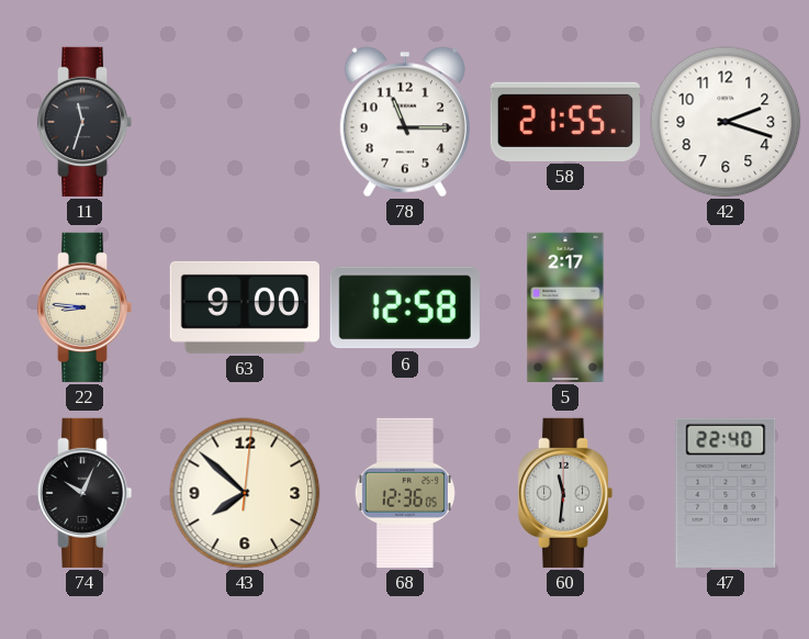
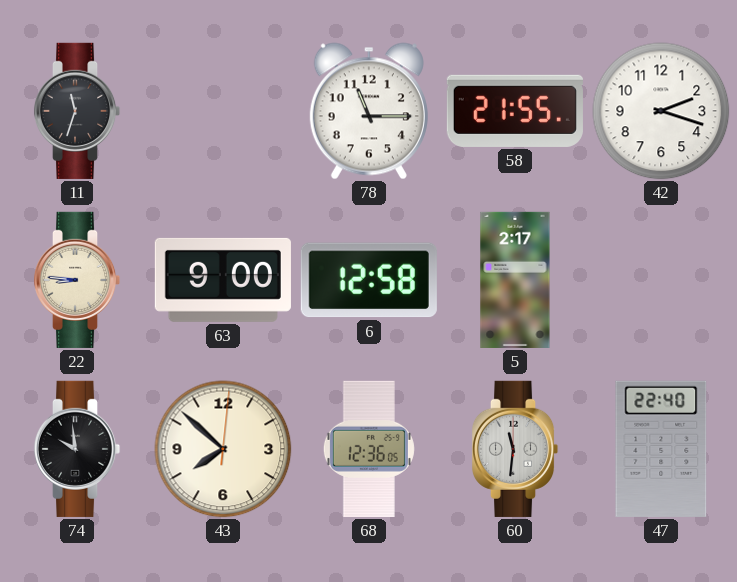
74: 10:04 -> 9:59
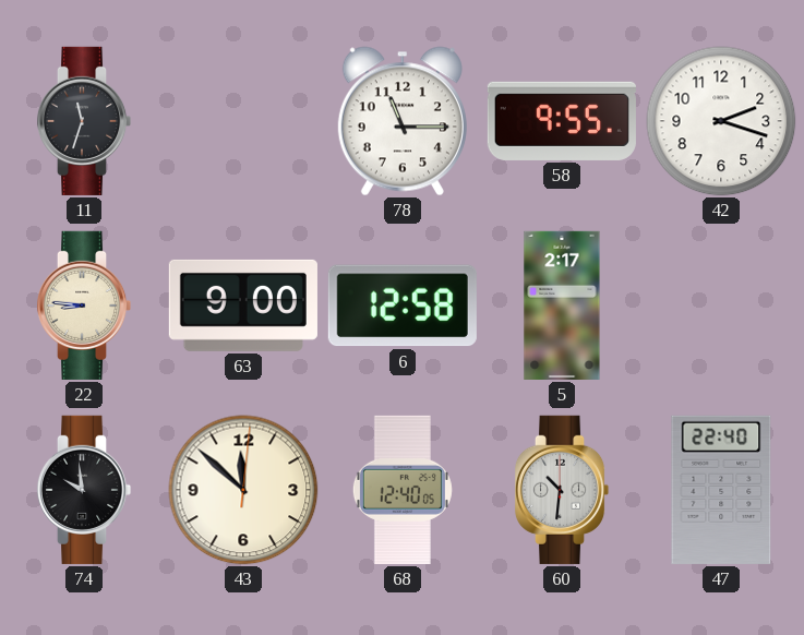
58: 21:55 -> 9:55
43: 7:52 -> 11:52
68: 12:36 -> 12:40
60: 11:31 -> 10:31
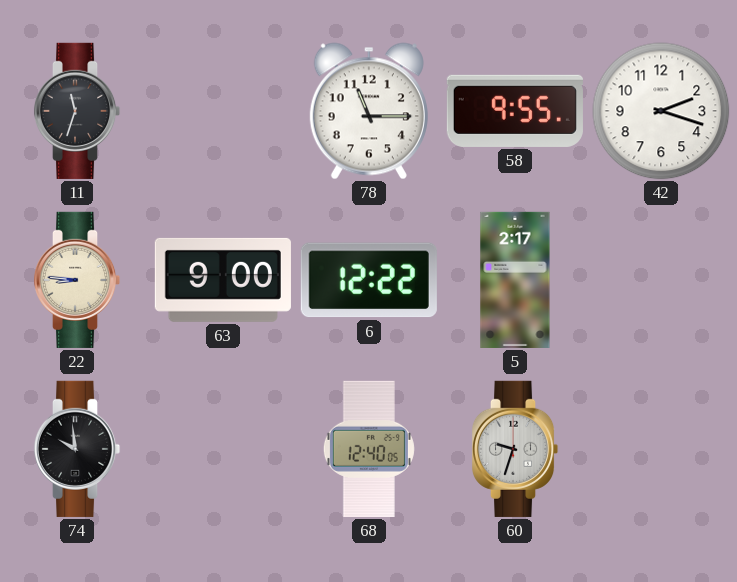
6: 12:58 -> 12:22
43: 11:52 -> none
60: 10:31 -> 9:33
47: 22:40 -> none
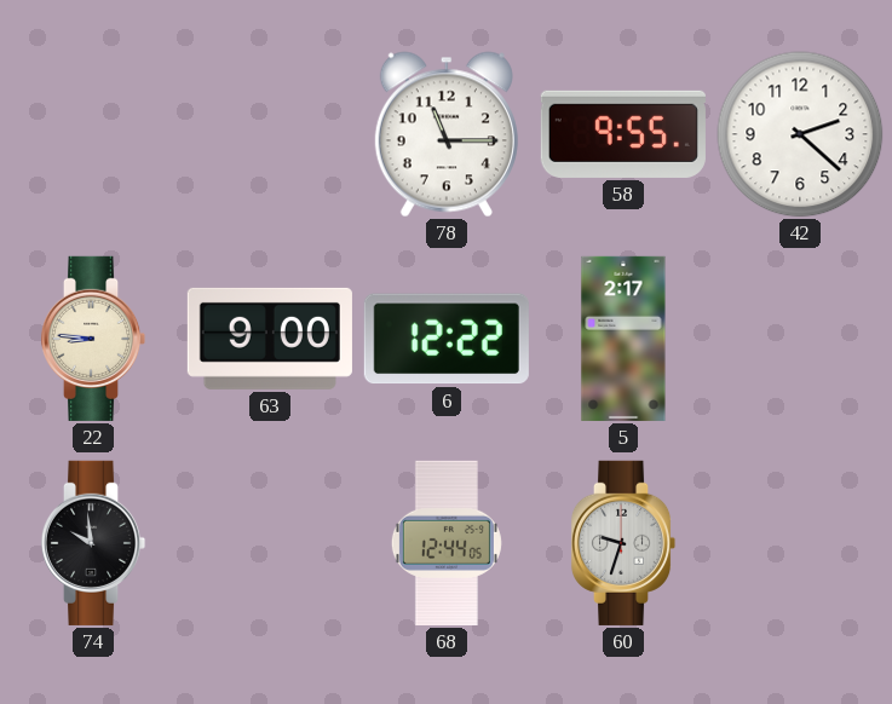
11: 11:33 -> none
42: 2:18 -> 2:22
68: 12:40 -> 12:44
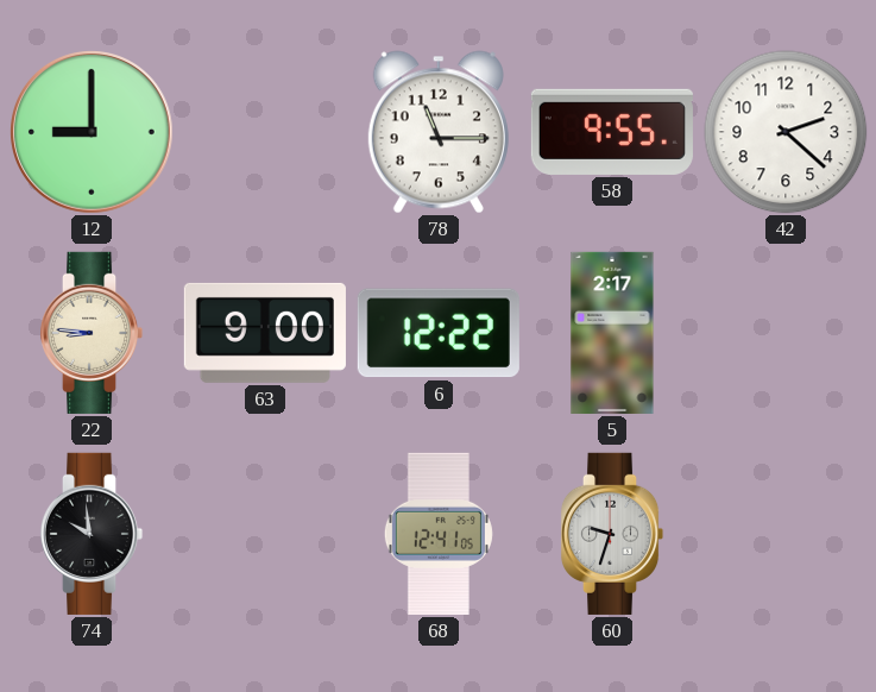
12: none -> 9:00
68: 12:44 -> 12:41
